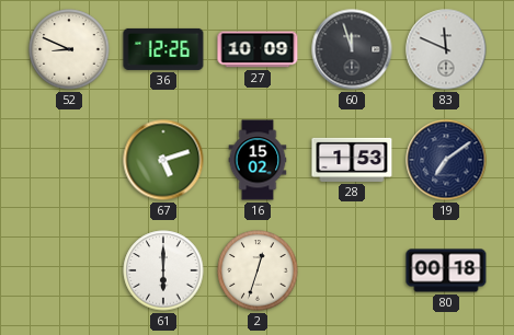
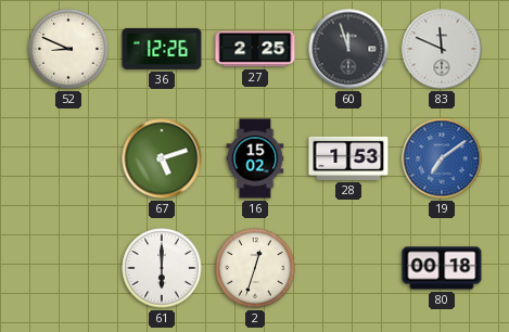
27: 10:09 -> 2:25
19 dial: navy -> blue
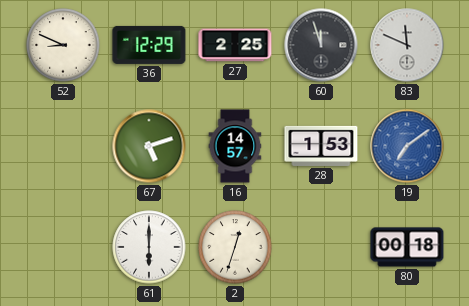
36: 12:26 -> 12:29
16: 15:02 -> 14:57
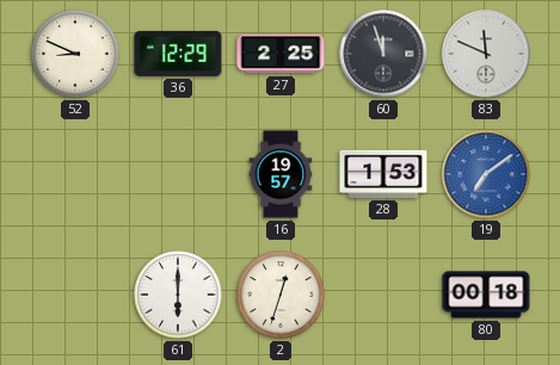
67: 5:12 -> none
16: 14:57 -> 19:57
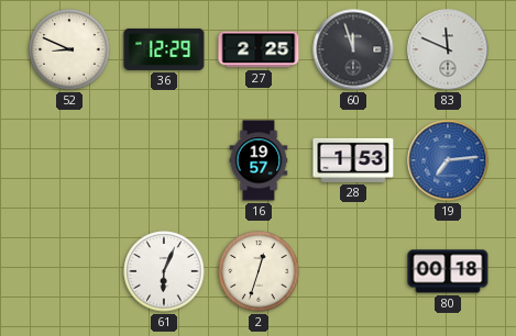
19: 7:09 -> 7:14
61: 6:00 -> 6:04
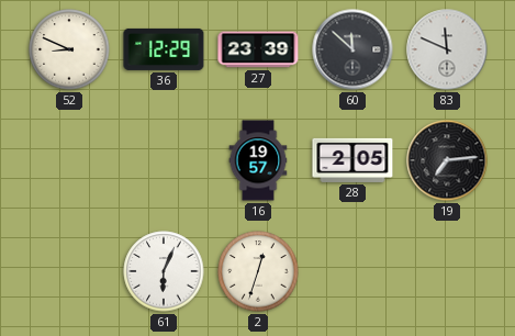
27: 2:25 -> 23:39
60: 11:57 -> 11:52
28: 1:53 -> 2:05
19 dial: blue -> black
80: 00:18 -> none
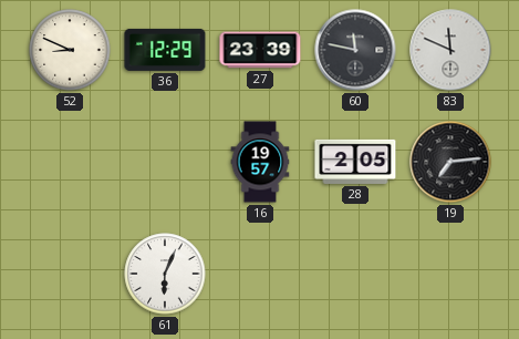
60: 11:52 -> 11:47
2: 12:33 -> none
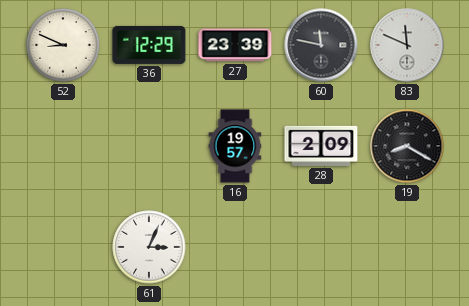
28: 2:05 -> 2:09
19: 7:14 -> 8:20
61: 6:04 -> 3:04
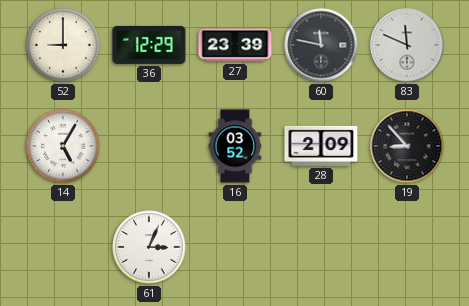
52: 8:49 -> 9:00
14: none -> 5:05
16: 19:57 -> 03:52
19: 8:20 -> 8:53
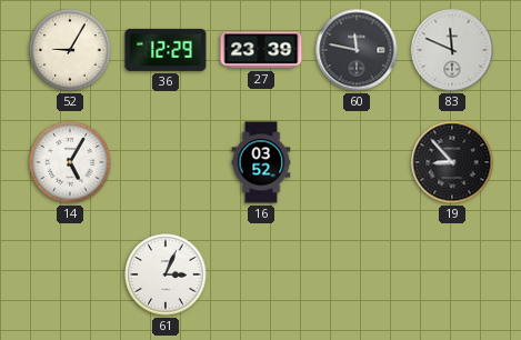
52: 9:00 -> 9:05
28: 2:09 -> none
